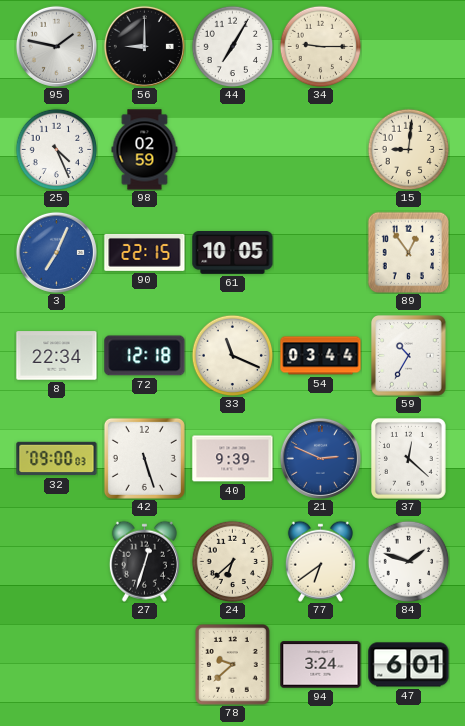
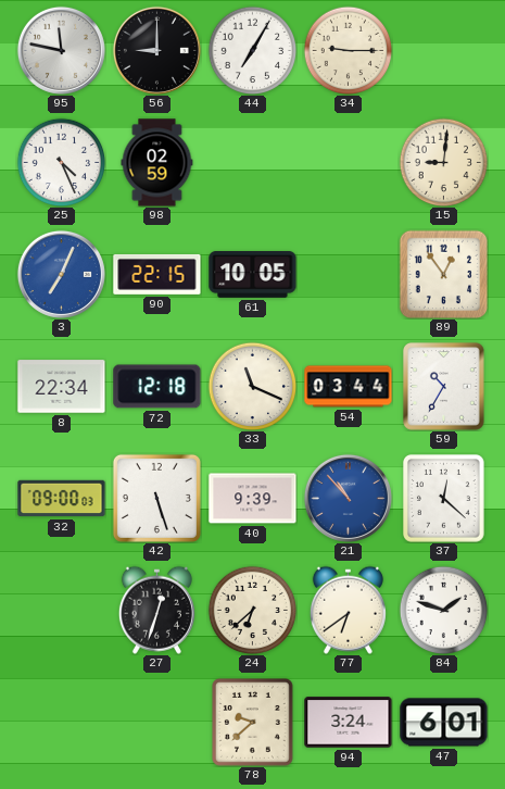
95: 1:47 -> 11:47
21: 2:49 -> 10:53
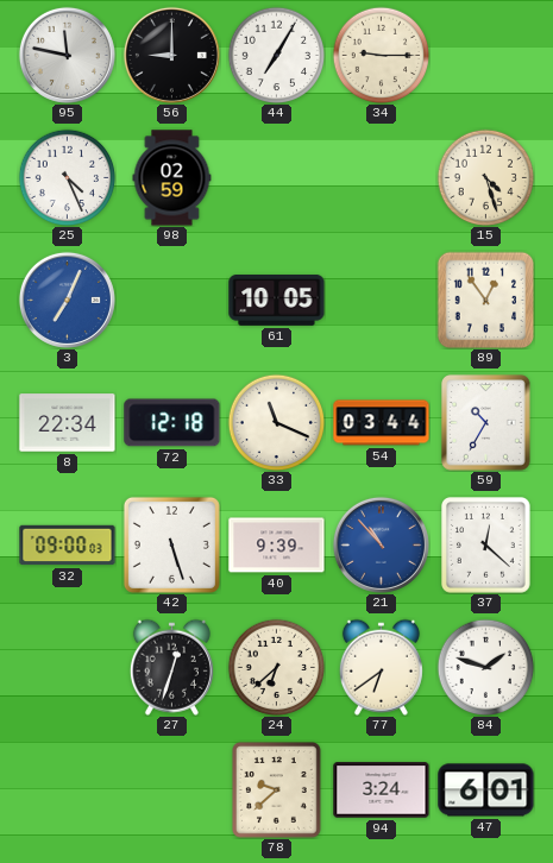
15: 9:01 -> 4:27
90: 22:15 -> none
